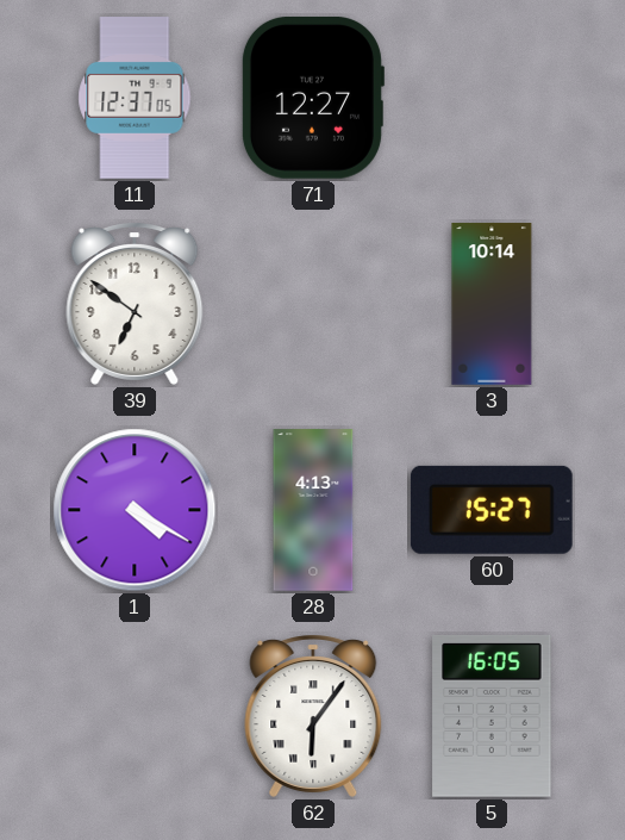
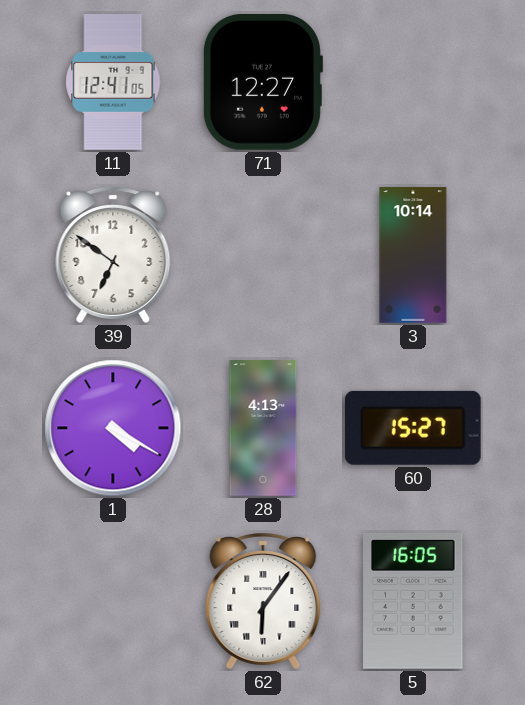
11: 12:37 -> 12:41
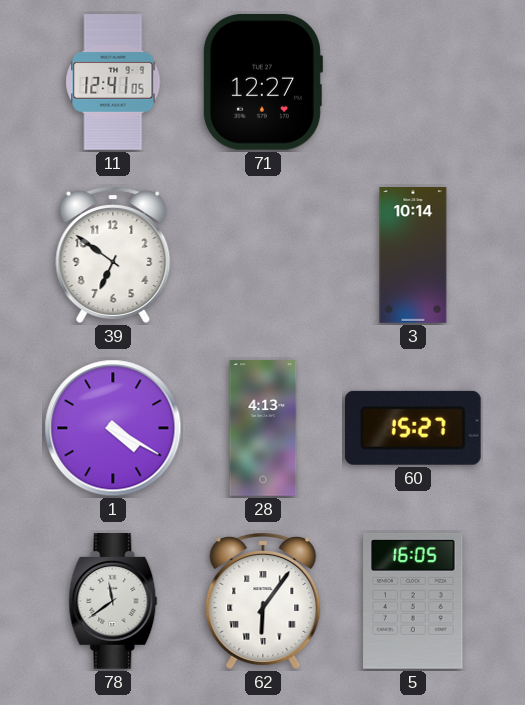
78: none -> 11:39
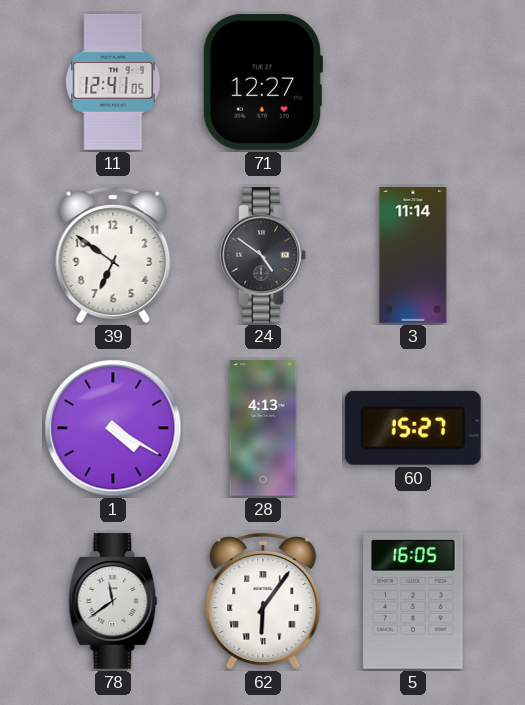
24: none -> 4:51
3: 10:14 -> 11:14
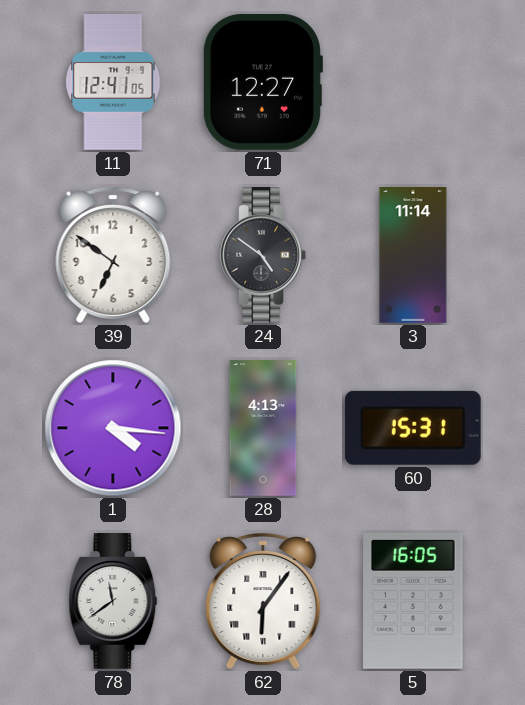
1: 4:20 -> 4:16
60: 15:27 -> 15:31
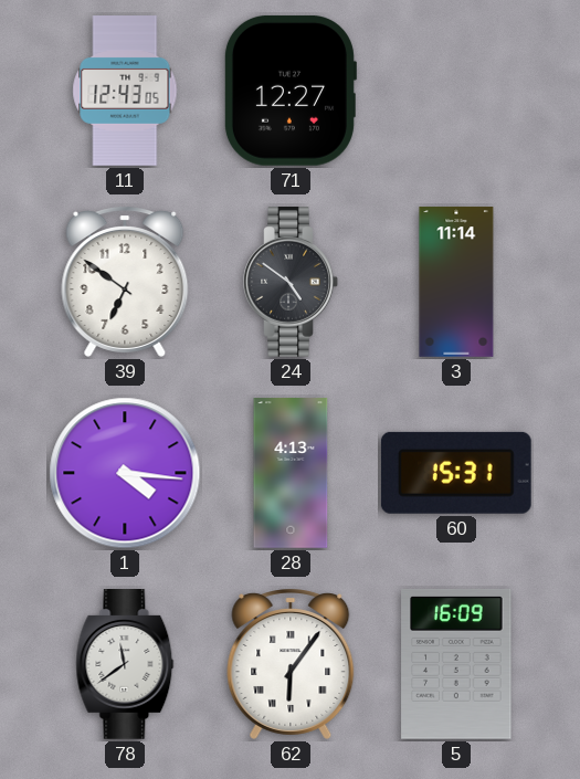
11: 12:41 -> 12:43
5: 16:05 -> 16:09
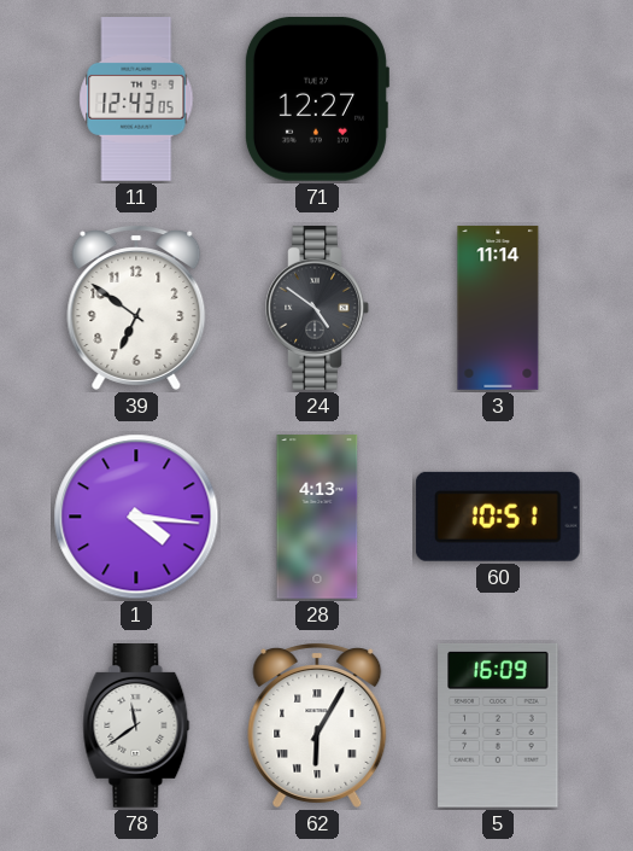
60: 15:31 -> 10:51
62: 6:06 -> 6:05
